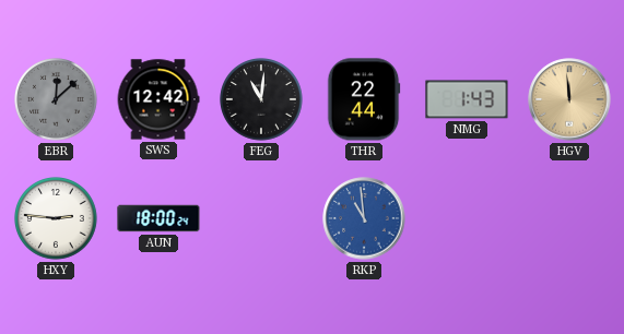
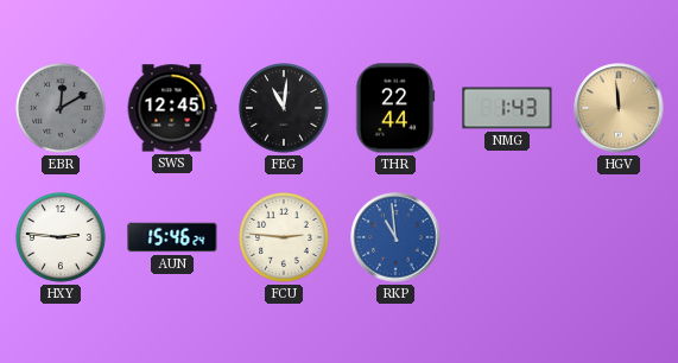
EBR: 12:08 -> 12:10
SWS: 12:42 -> 12:45
AUN: 18:00 -> 15:46
FCU: none -> 2:46
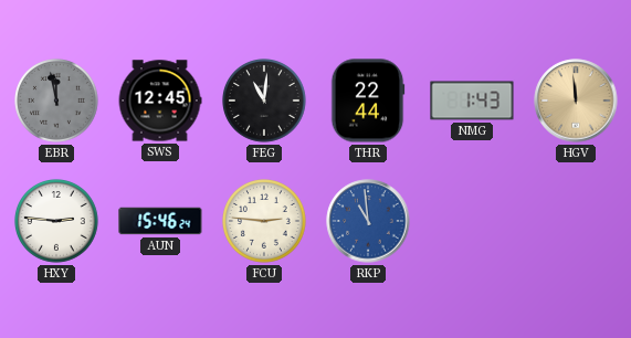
EBR: 12:10 -> 11:58
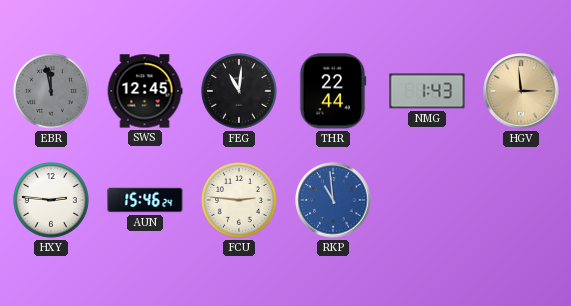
HGV: 11:59 -> 2:59
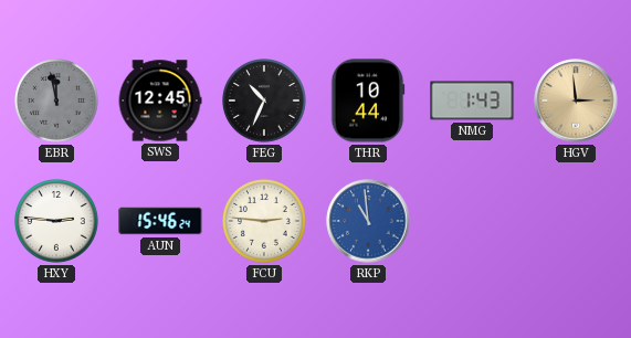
FEG: 11:01 -> 10:34
THR: 22:44 -> 10:44
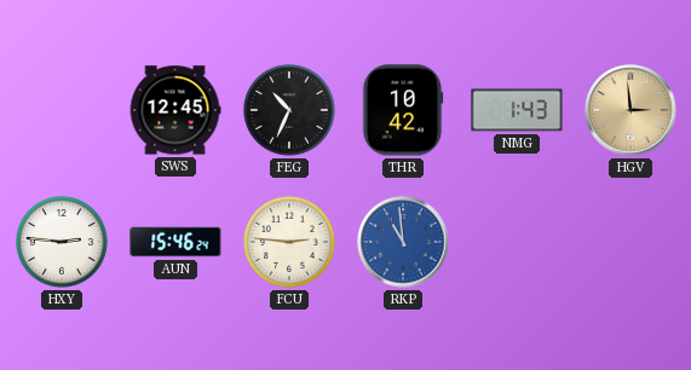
EBR: 11:58 -> none
THR: 10:44 -> 10:42
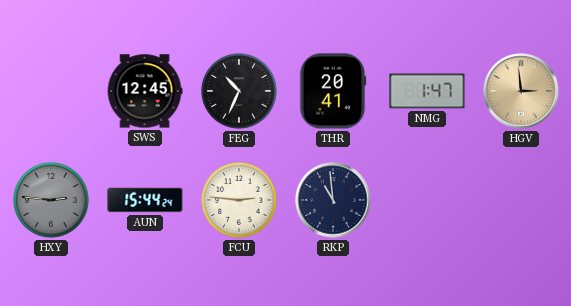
THR: 10:42 -> 20:41
NMG: 1:43 -> 1:47
HXY dial: white -> grey
AUN: 15:46 -> 15:44
RKP dial: blue -> navy
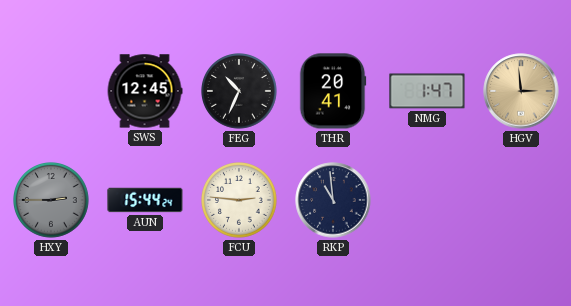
HXY: 2:46 -> 2:45
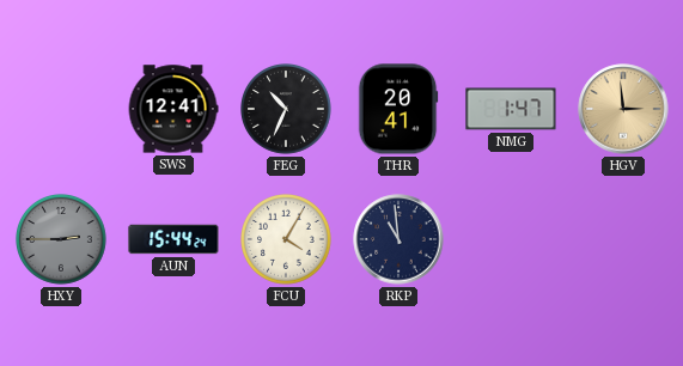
SWS: 12:45 -> 12:41
FCU: 2:46 -> 4:05
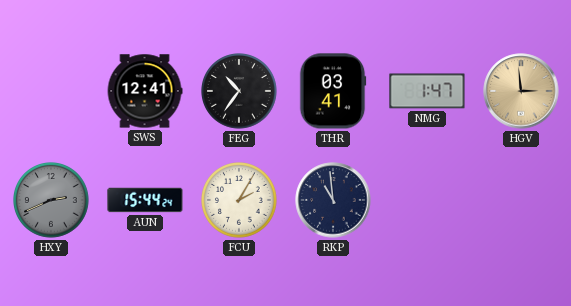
FEG: 10:34 -> 10:36
THR: 20:41 -> 03:41
HXY: 2:45 -> 2:41
FCU: 4:05 -> 2:05
